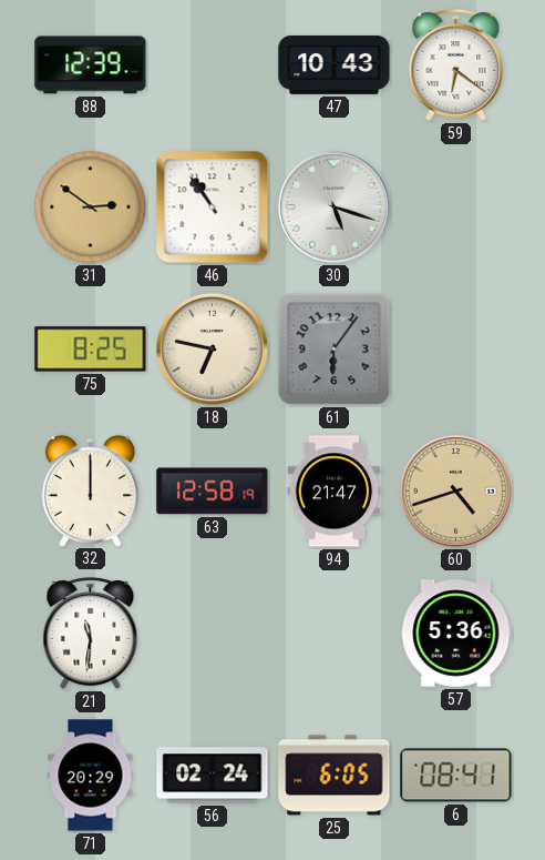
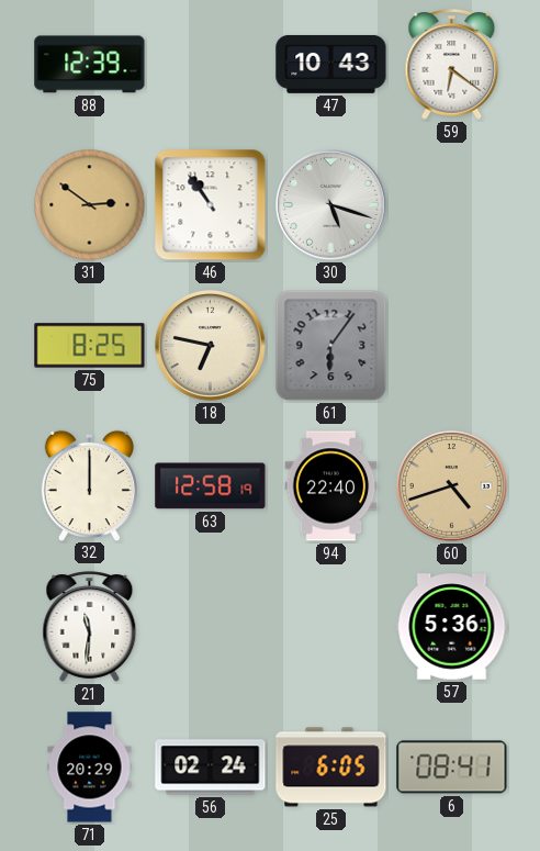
94: 21:47 -> 22:40
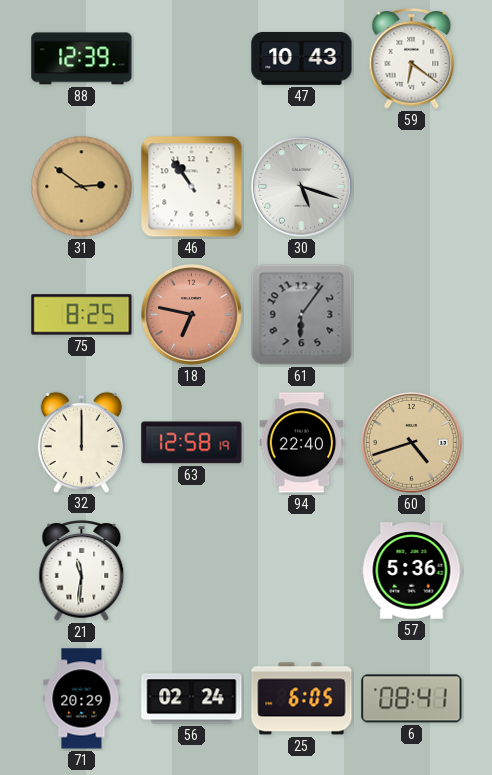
18 dial: cream -> salmon
